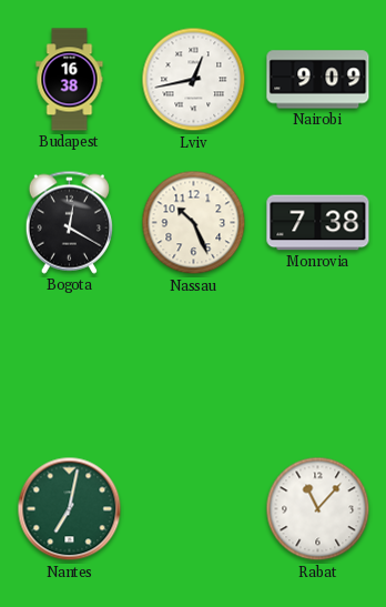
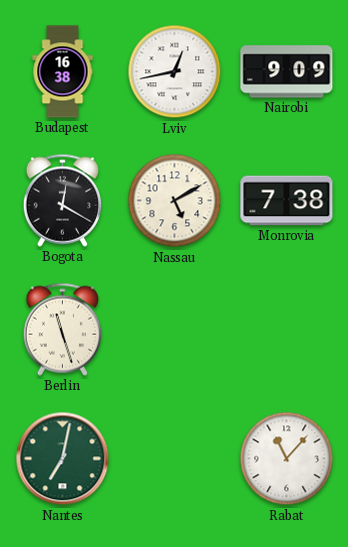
Nassau: 10:26 -> 5:10
Berlin: none -> 11:27
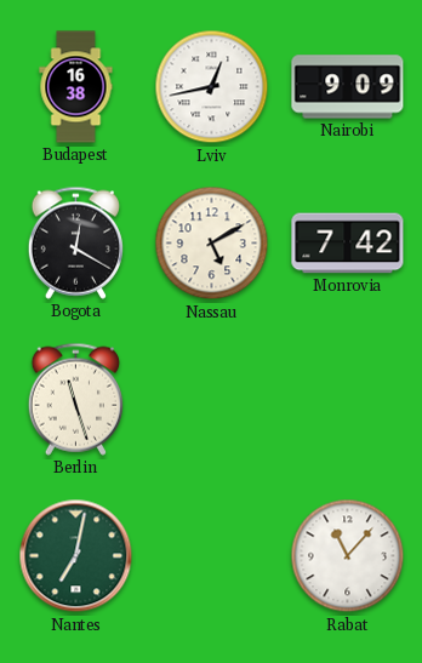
Monrovia: 7:38 -> 7:42
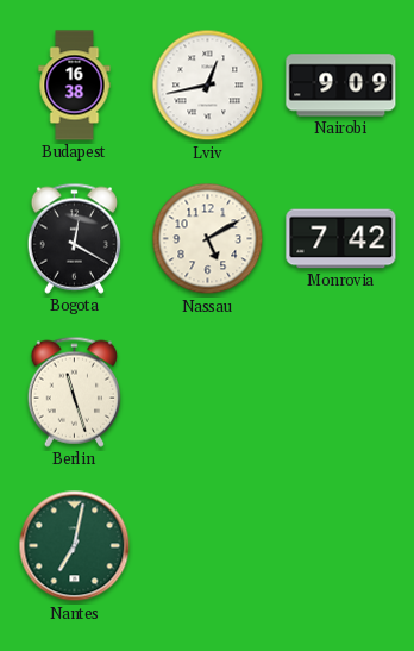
Rabat: 11:07 -> none
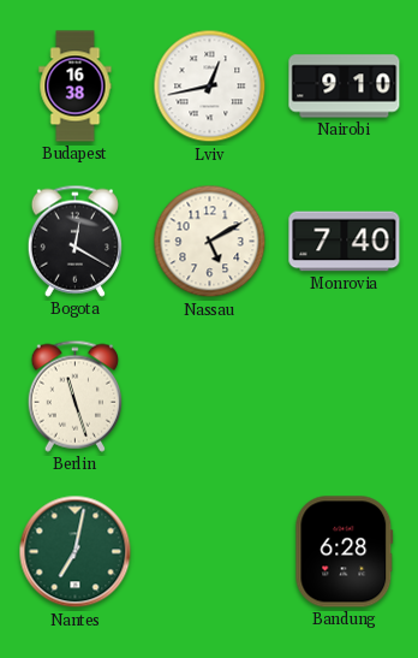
Nairobi: 9:09 -> 9:10
Monrovia: 7:42 -> 7:40
Bandung: none -> 6:28
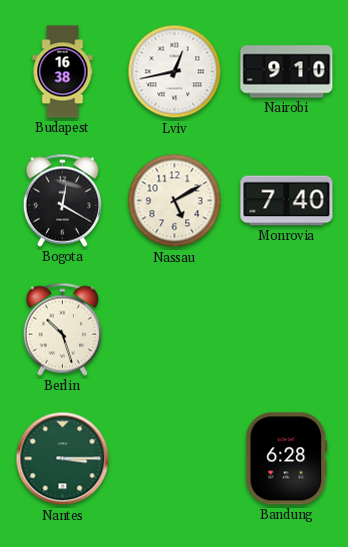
Berlin: 11:27 -> 10:27
Nantes: 7:02 -> 3:15
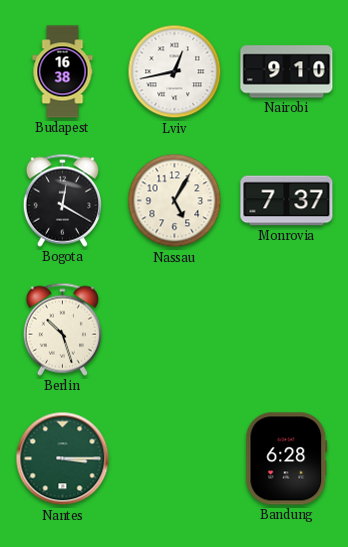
Nassau: 5:10 -> 5:05
Monrovia: 7:40 -> 7:37
